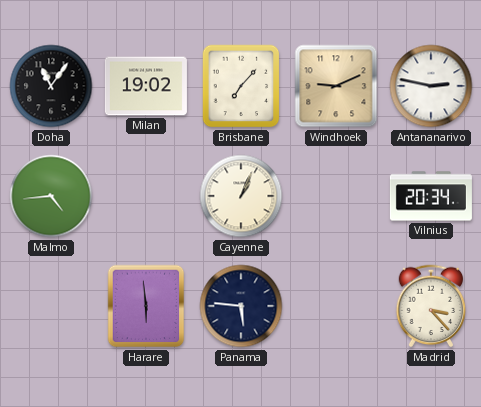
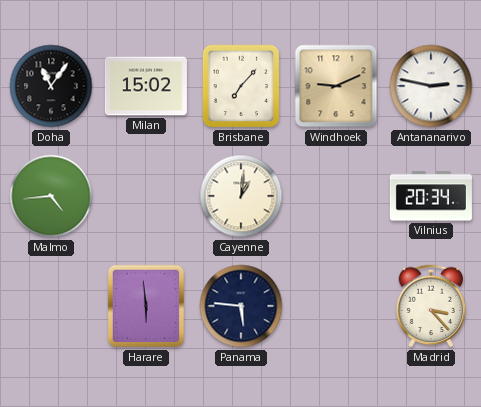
Milan: 19:02 -> 15:02
Cayenne: 1:04 -> 1:01
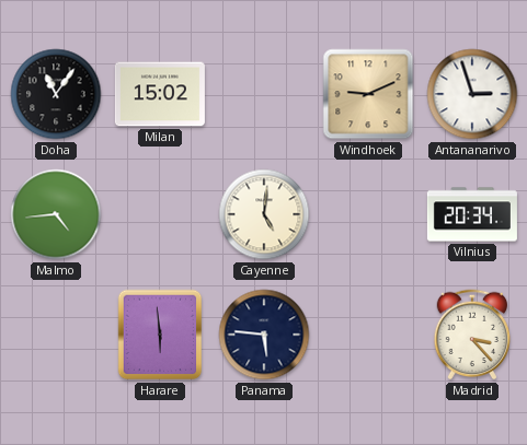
Brisbane: 7:07 -> none
Antananarivo: 2:47 -> 2:57
Cayenne: 1:01 -> 5:01
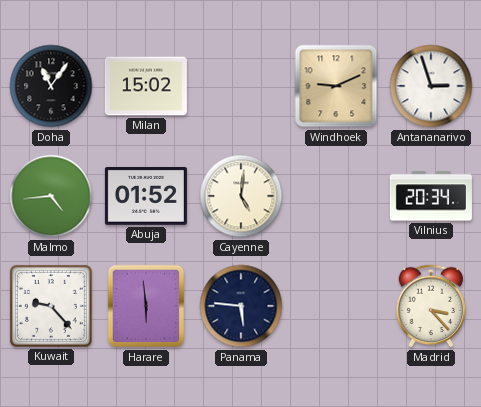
Abuja: none -> 01:52
Kuwait: none -> 9:23
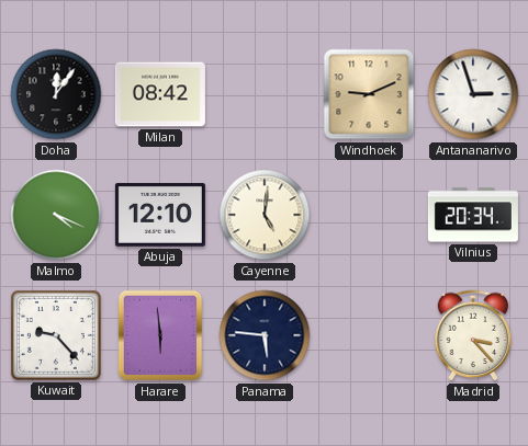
Doha: 11:06 -> 12:06
Milan: 15:02 -> 08:42
Malmo: 4:44 -> 4:19
Abuja: 01:52 -> 12:10
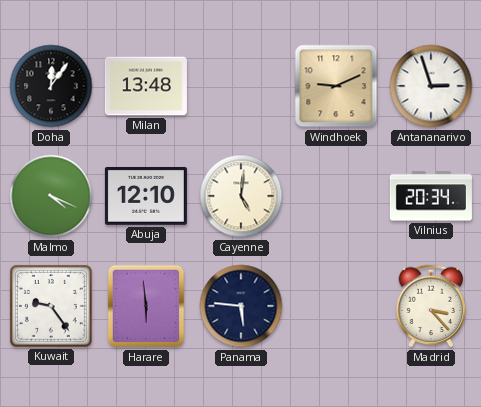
Milan: 08:42 -> 13:48
Kuwait: 9:23 -> 9:24
